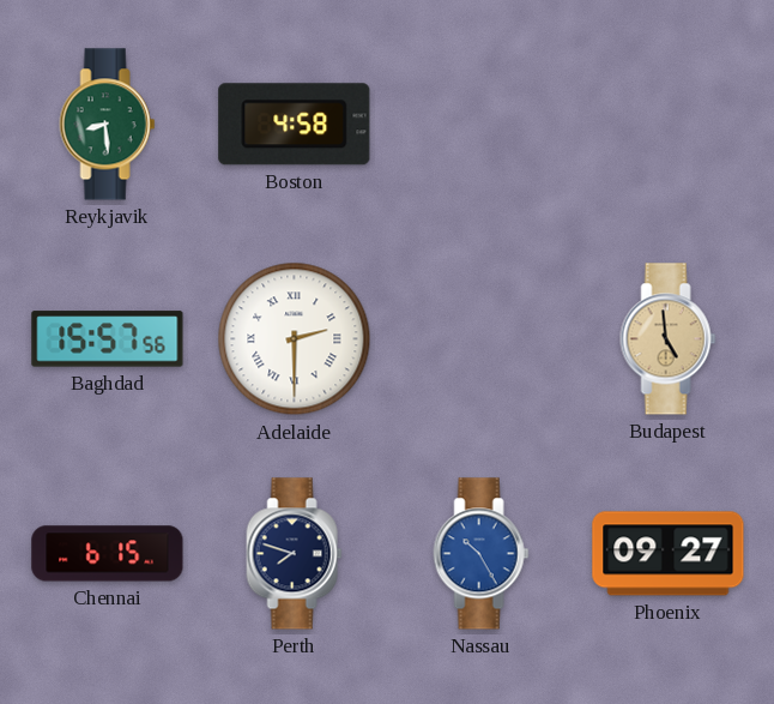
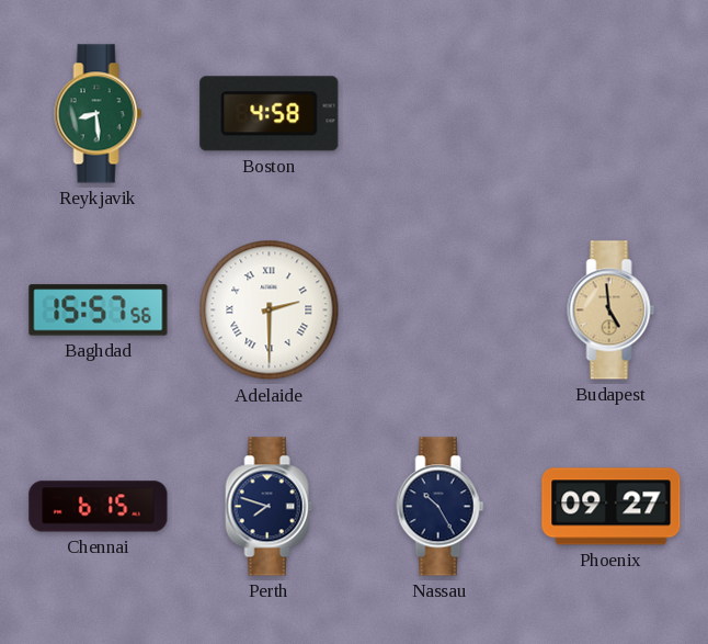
Nassau dial: blue -> navy
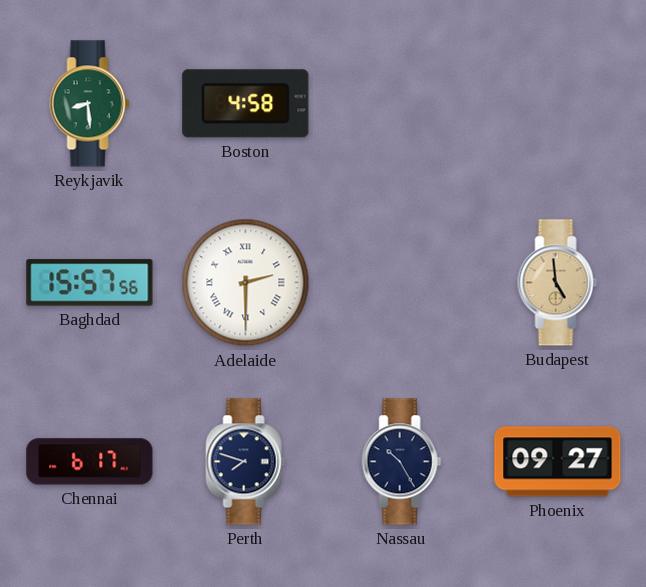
Chennai: 6:15 -> 6:17
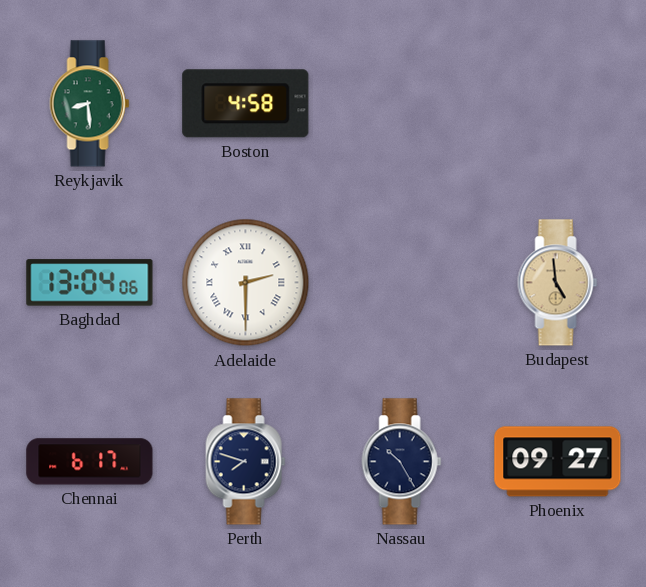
Baghdad: 15:57 -> 13:04
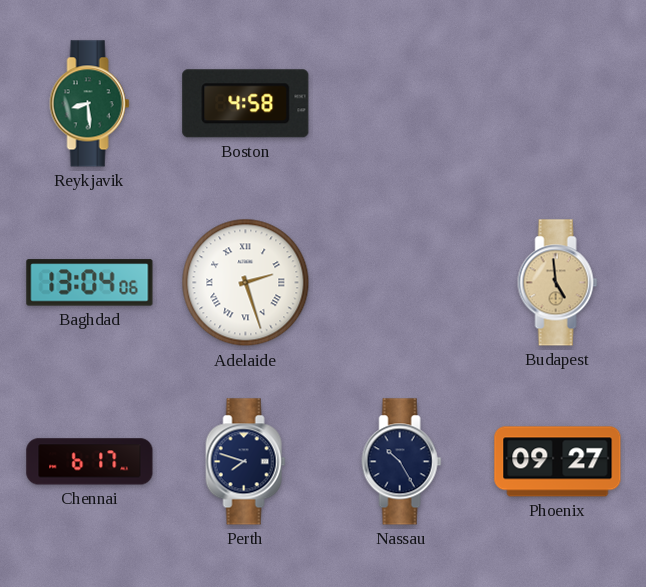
Adelaide: 2:30 -> 2:27
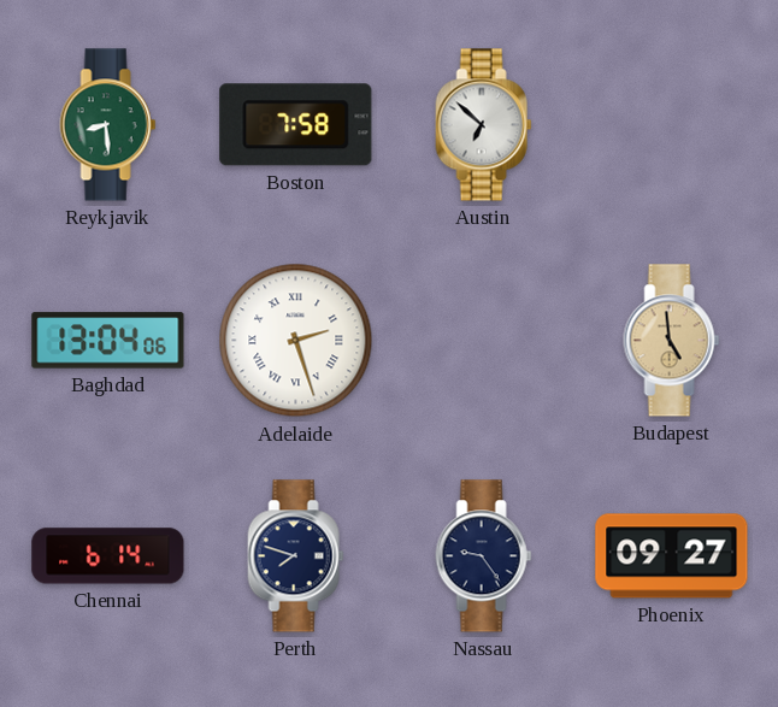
Boston: 4:58 -> 7:58
Austin: none -> 6:52
Chennai: 6:17 -> 6:14
Nassau: 10:25 -> 9:24
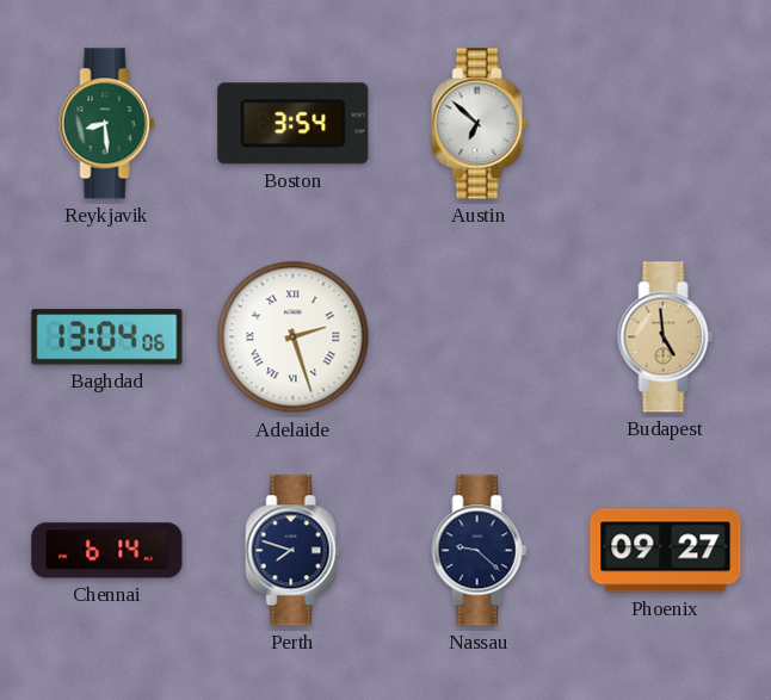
Boston: 7:58 -> 3:54
Nassau: 9:24 -> 9:22
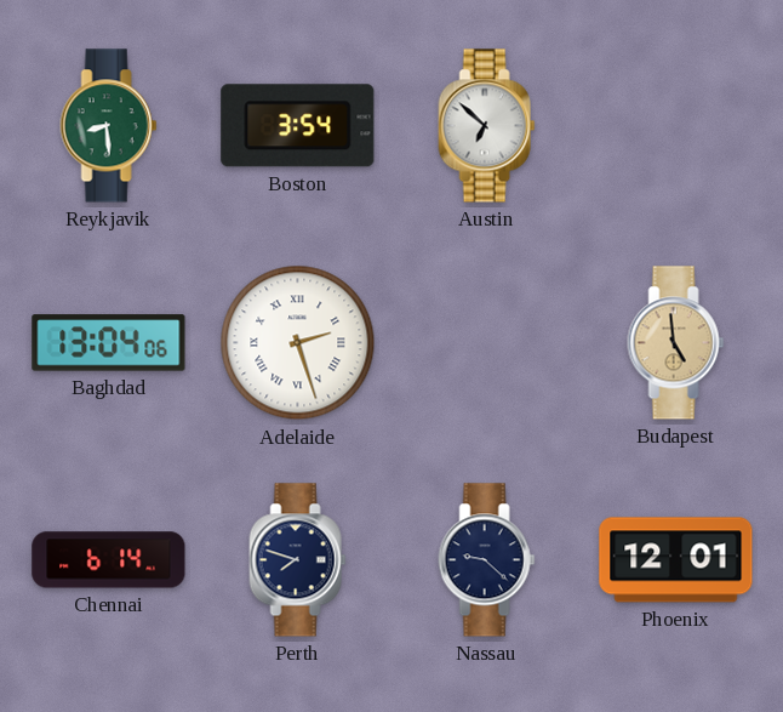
Phoenix: 09:27 -> 12:01
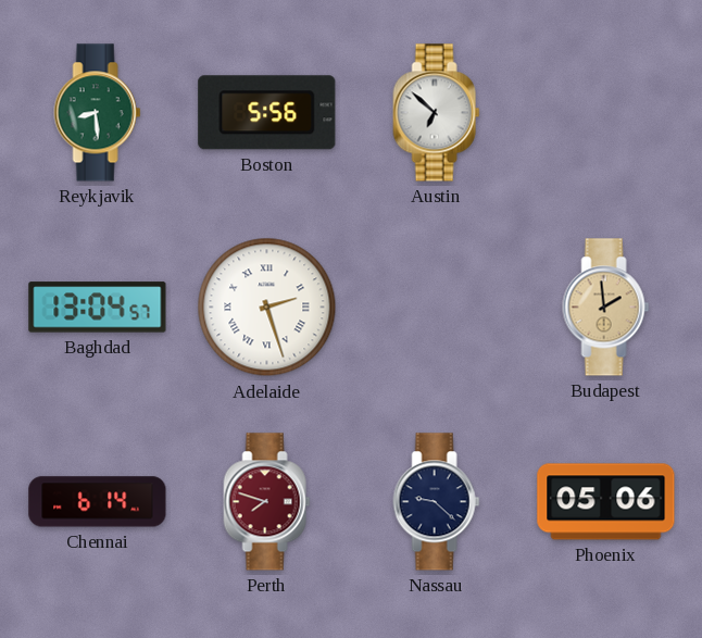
Boston: 3:54 -> 5:56
Baghdad: 13:04:06 -> 13:04:57
Budapest: 4:59 -> 1:59
Perth dial: navy -> burgundy
Phoenix: 12:01 -> 05:06
